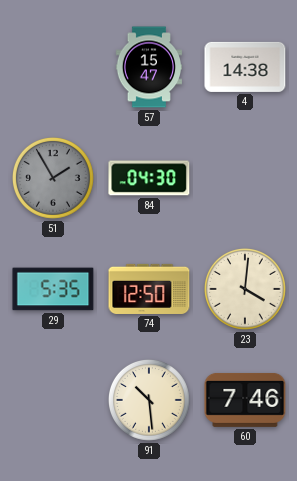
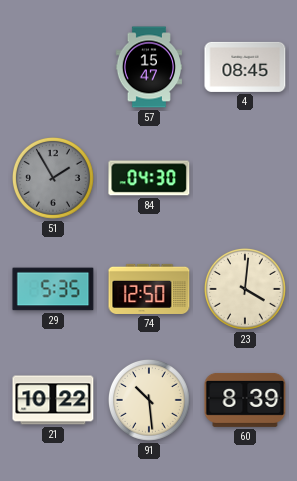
4: 14:38 -> 08:45
21: none -> 10:22
60: 7:46 -> 8:39
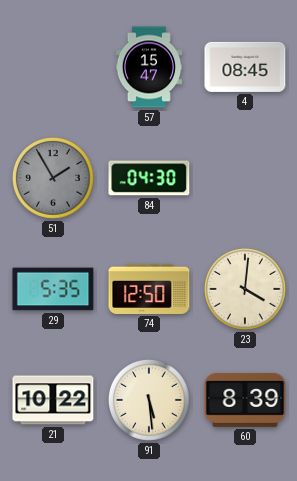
91: 10:29 -> 5:29
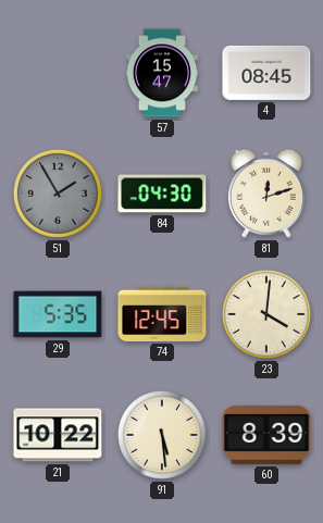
81: none -> 12:12
74: 12:50 -> 12:45
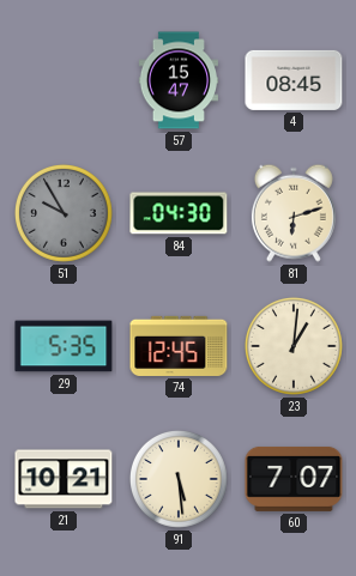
51: 1:55 -> 9:55
81: 12:12 -> 6:12
23: 4:01 -> 1:01
21: 10:22 -> 10:21
60: 8:39 -> 7:07
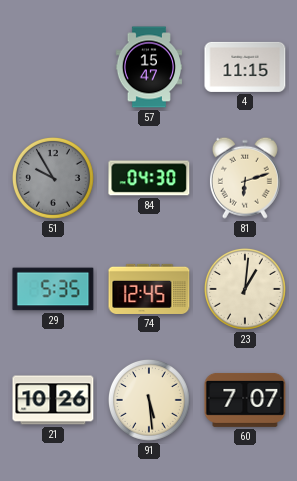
4: 08:45 -> 11:15
21: 10:21 -> 10:26
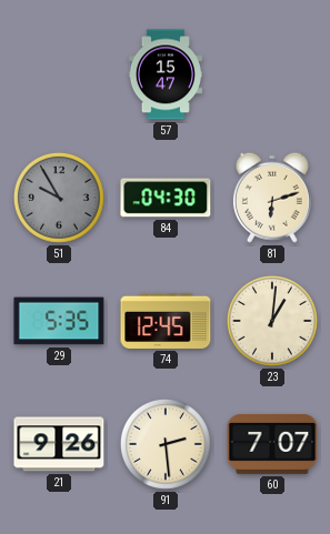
4: 11:15 -> none
21: 10:26 -> 9:26
91: 5:29 -> 2:29
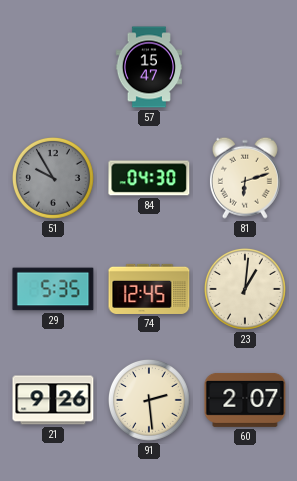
60: 7:07 -> 2:07
